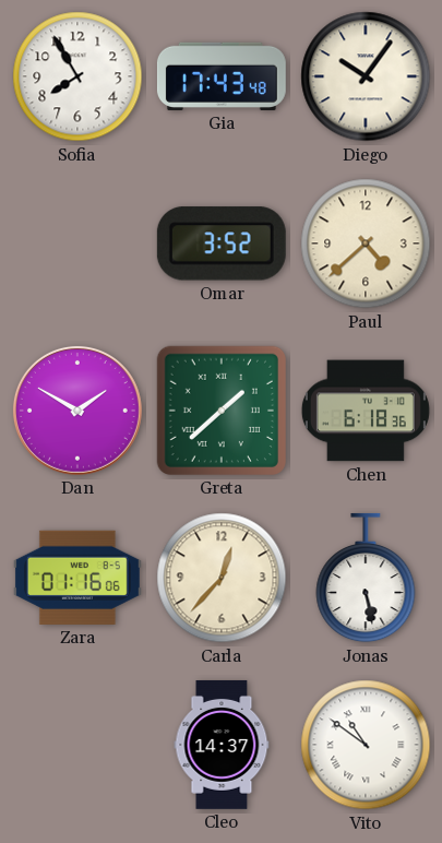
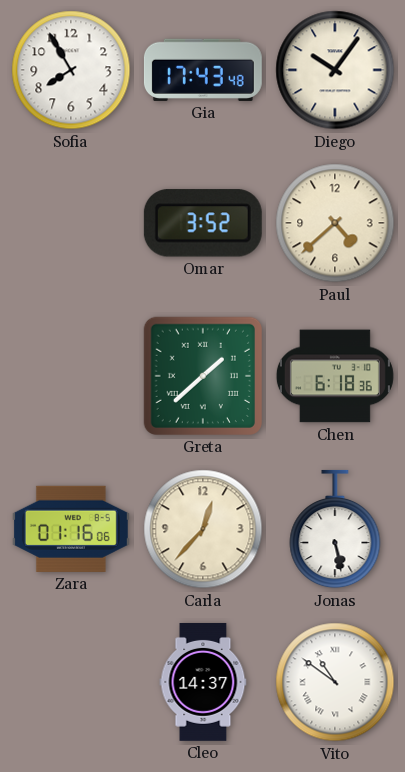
Dan: 1:50 -> none
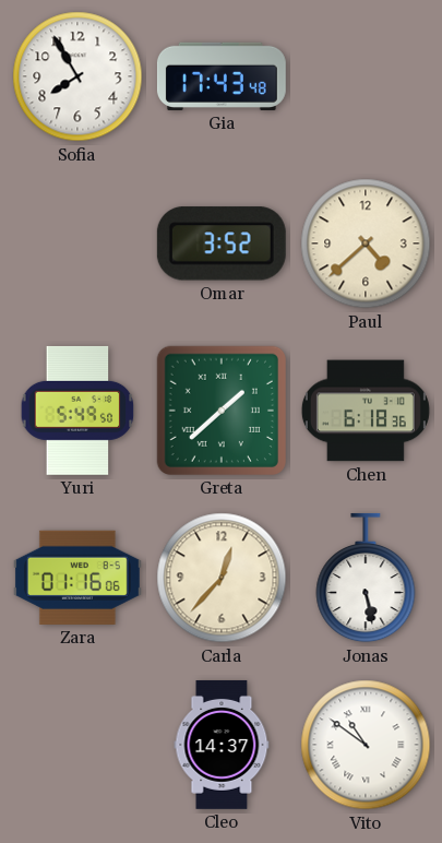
Diego: 10:06 -> none
Yuri: none -> 5:49
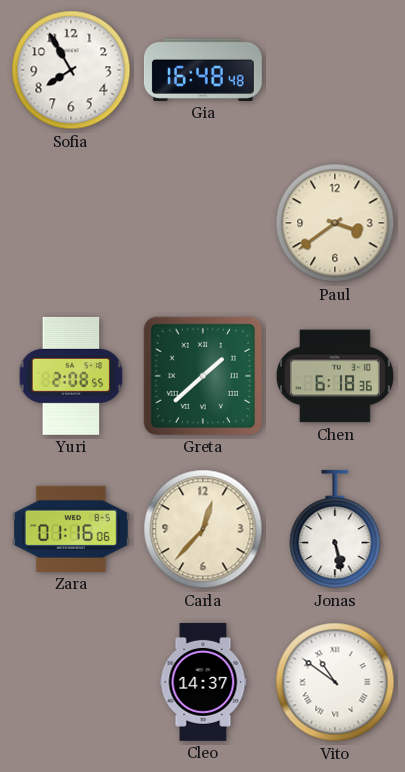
Gia: 17:43 -> 16:48
Omar: 3:52 -> none
Paul: 4:38 -> 3:39
Yuri: 5:49 -> 2:08
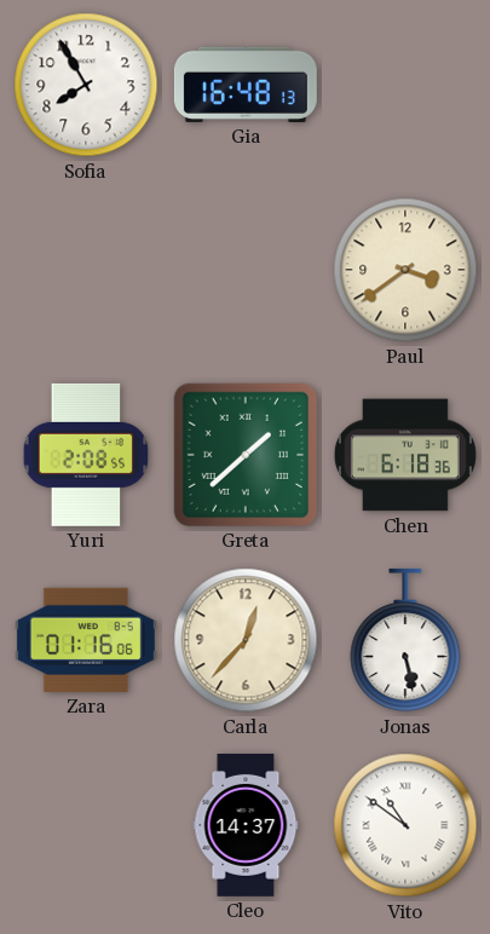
Gia: 16:48:48 -> 16:48:13
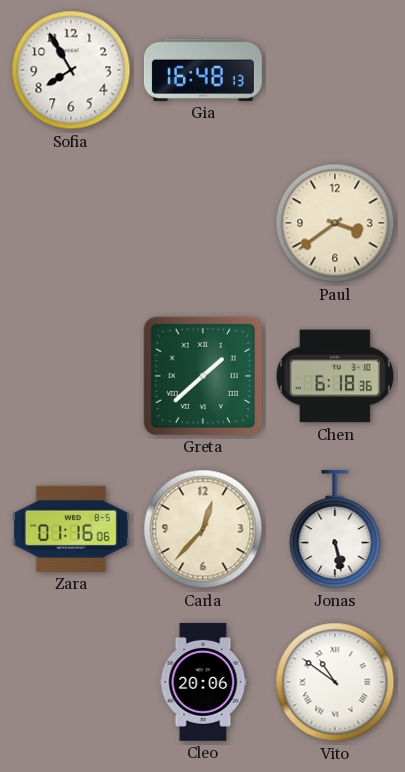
Yuri: 2:08 -> none
Cleo: 14:37 -> 20:06
